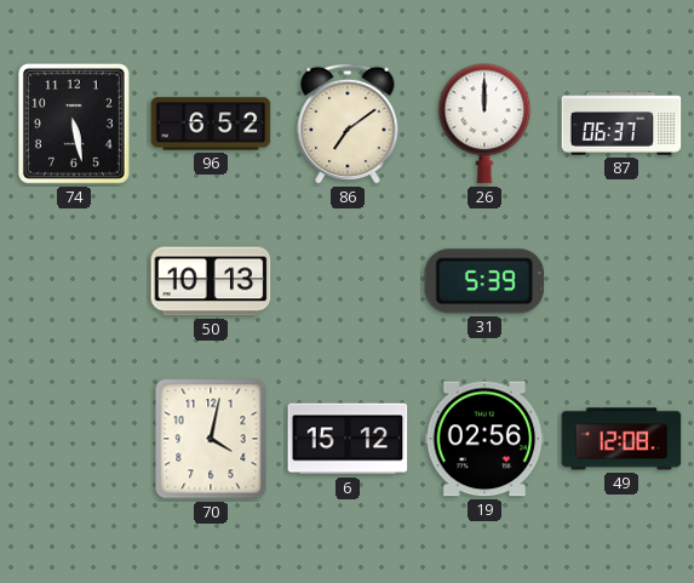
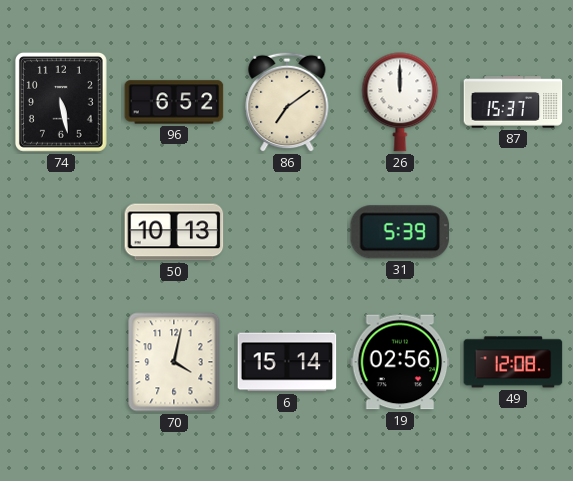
87: 06:37 -> 15:37
6: 15:12 -> 15:14
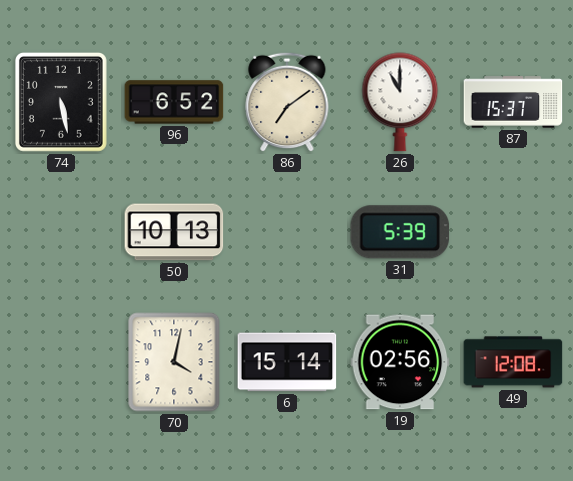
26: 12:00 -> 11:00
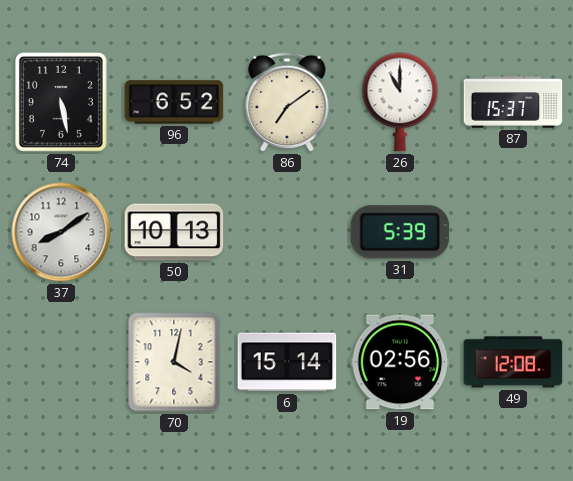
37: none -> 8:09
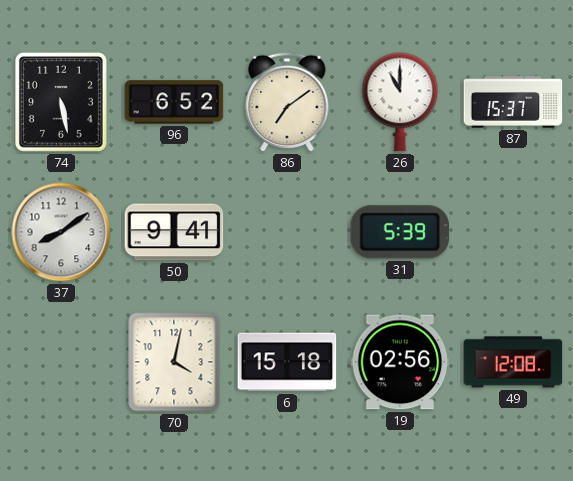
50: 10:13 -> 9:41
6: 15:14 -> 15:18
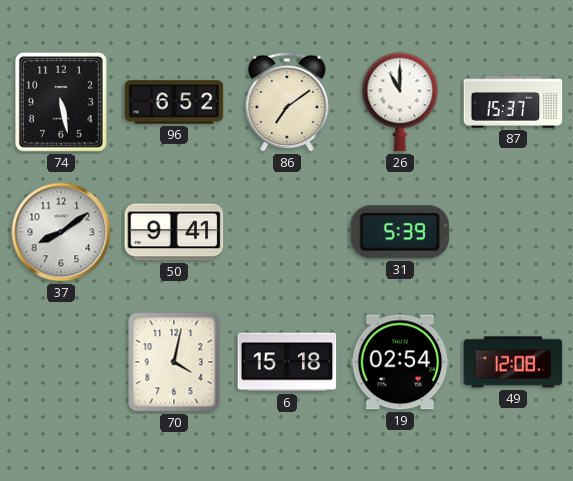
19: 02:56 -> 02:54
